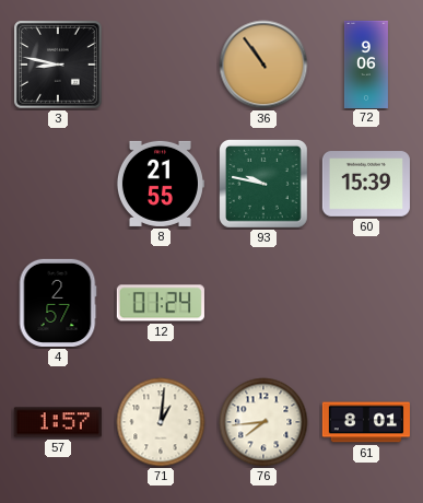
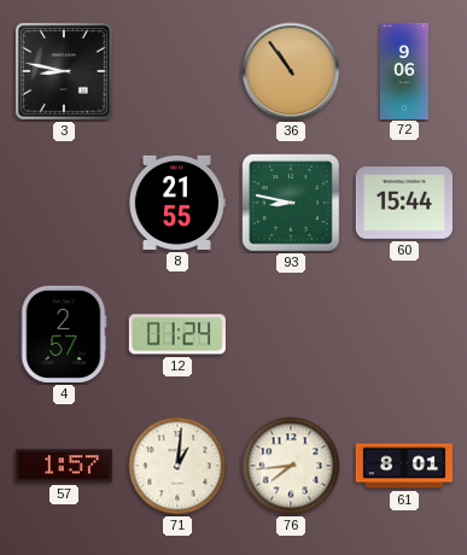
93: 9:47 -> 8:47
60: 15:39 -> 15:44
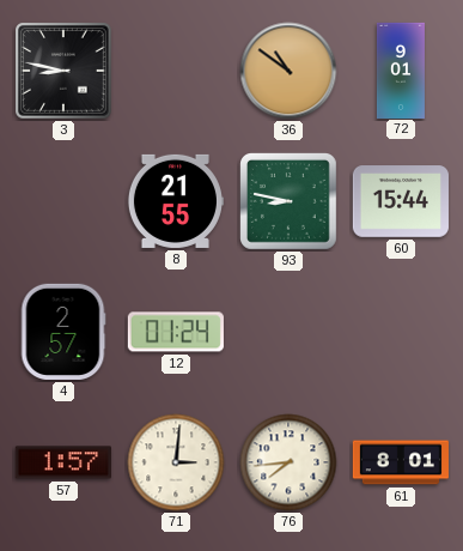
36: 10:54 -> 10:51
72: 9:06 -> 9:01
71: 1:01 -> 3:01
